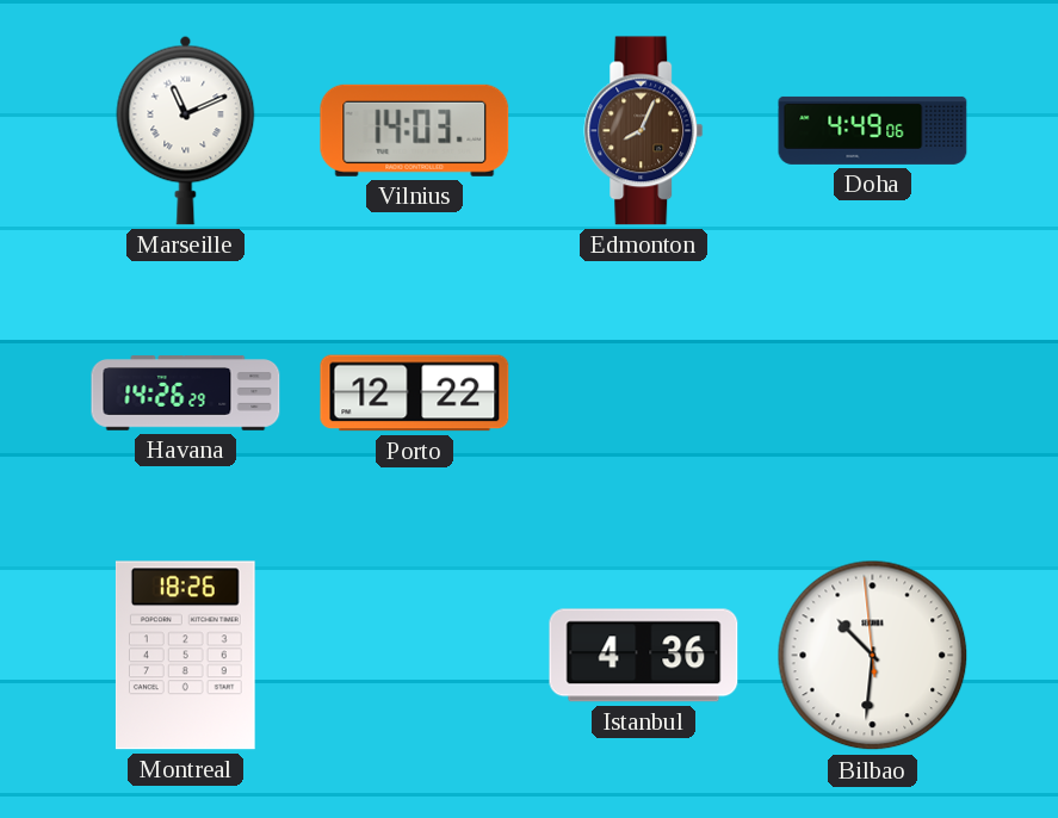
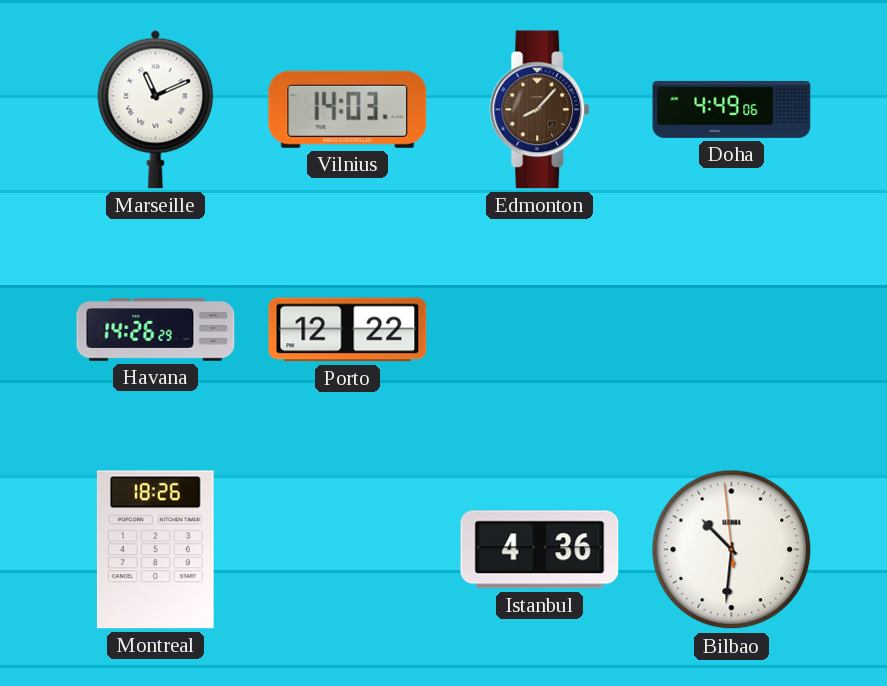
Edmonton: 8:04 -> 8:07
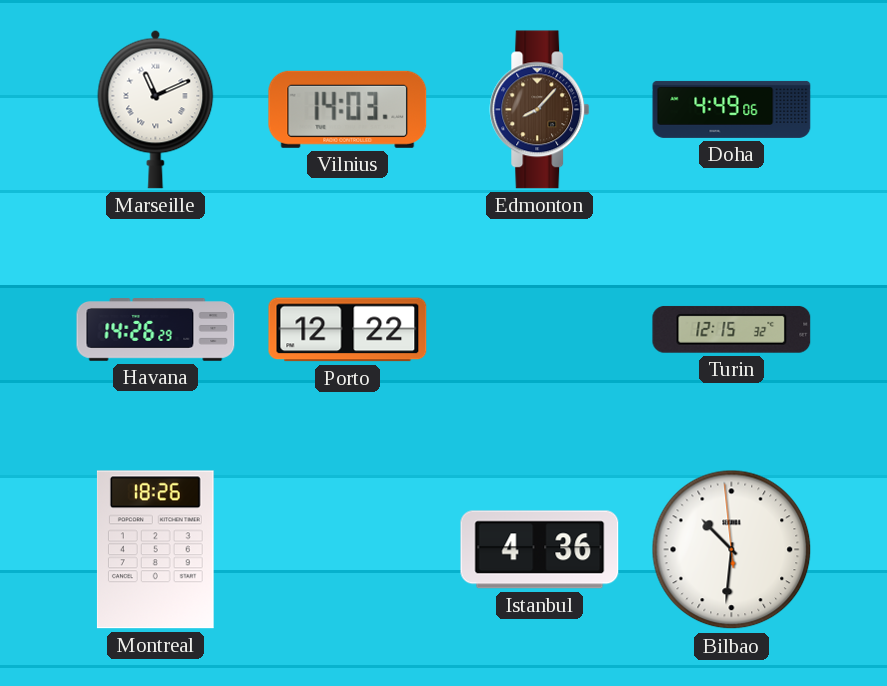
Turin: none -> 12:15
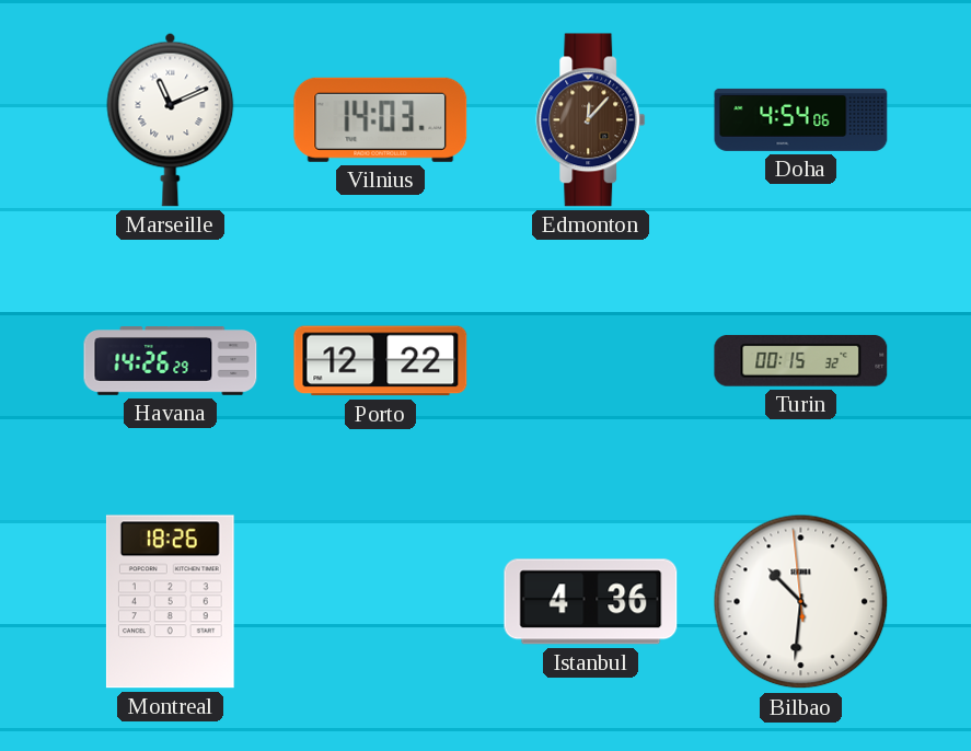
Edmonton: 8:07 -> 12:07
Doha: 4:49 -> 4:54
Turin: 12:15 -> 00:15
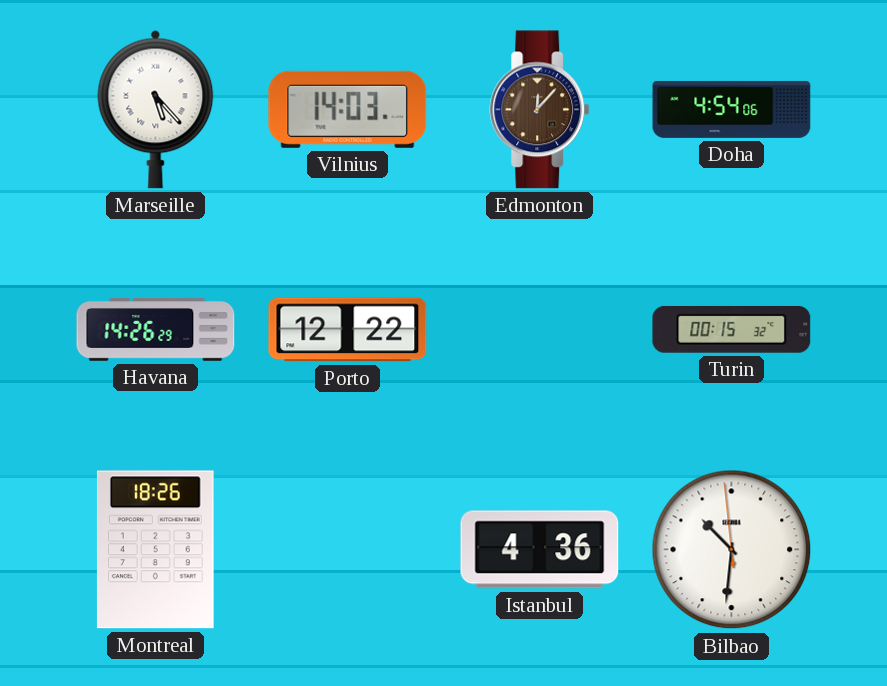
Marseille: 11:11 -> 5:23
